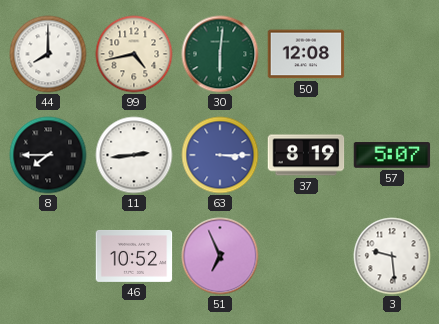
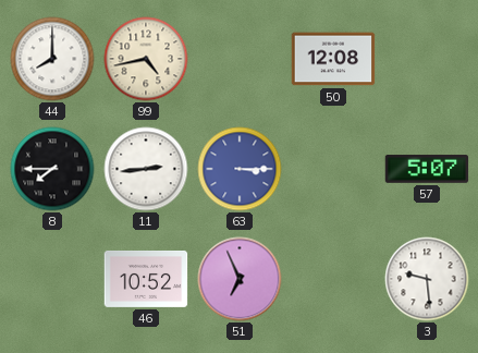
30: 6:01 -> none
37: 8:19 -> none
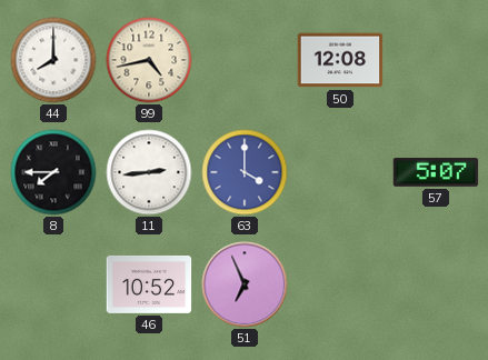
63: 3:15 -> 4:00
3: 9:29 -> none
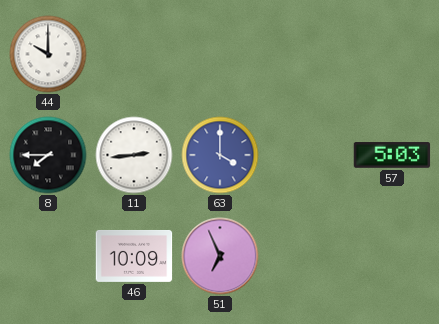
44: 8:00 -> 10:00
99: 4:43 -> none
50: 12:08 -> none
57: 5:07 -> 5:03
46: 10:52 -> 10:09
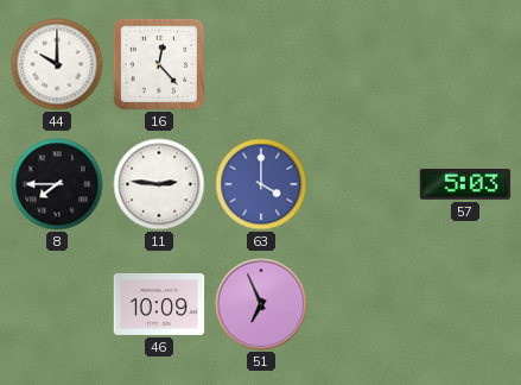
16: none -> 12:23
11: 2:44 -> 2:46
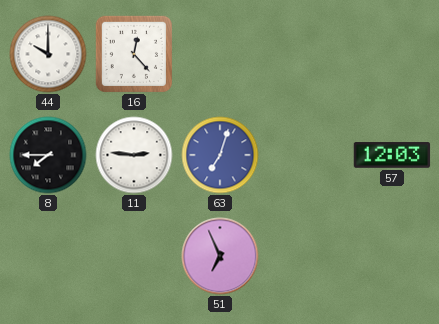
63: 4:00 -> 7:03
57: 5:03 -> 12:03
46: 10:09 -> none
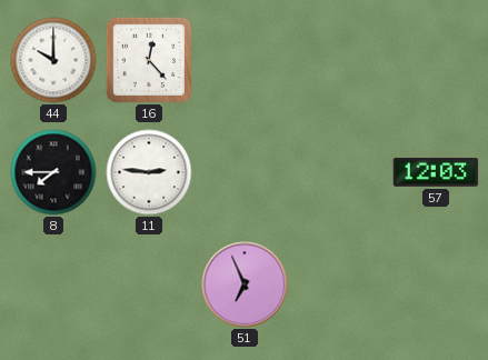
63: 7:03 -> none
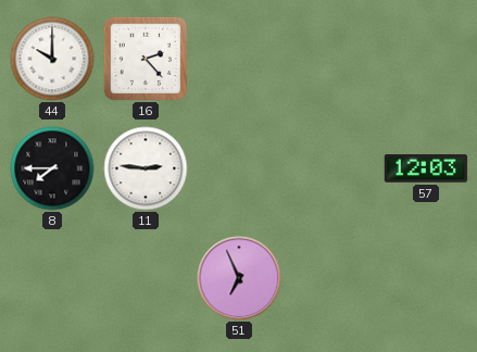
16: 12:23 -> 2:23
